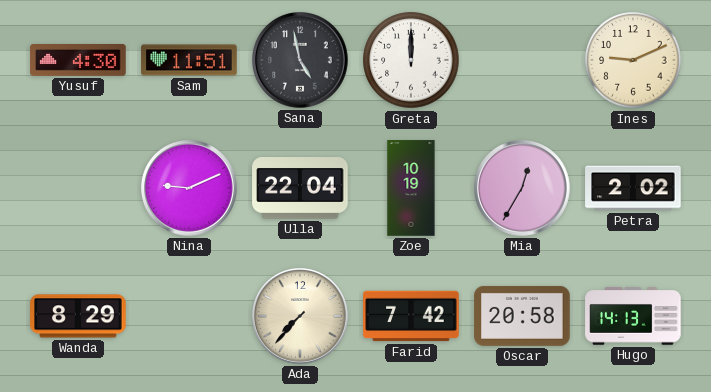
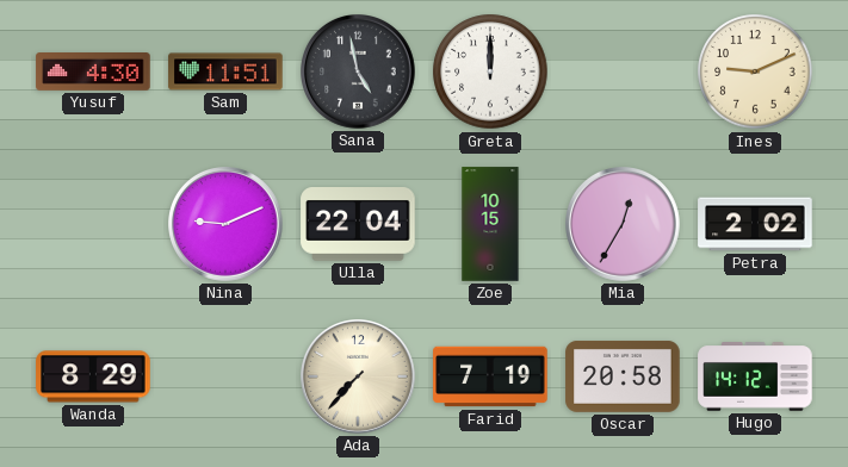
Zoe: 10:19 -> 10:15
Farid: 7:42 -> 7:19
Hugo: 14:13 -> 14:12
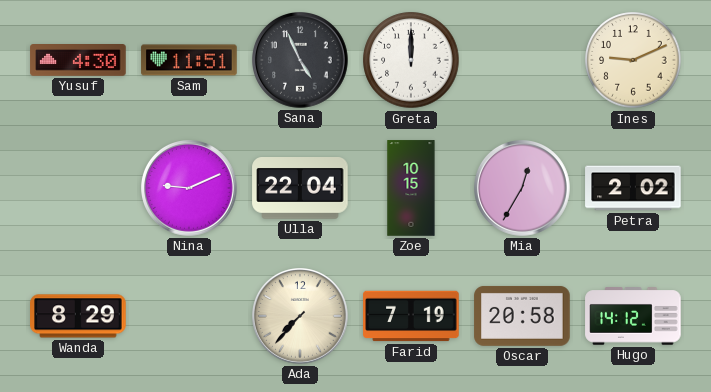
Sana: 4:58 -> 4:56
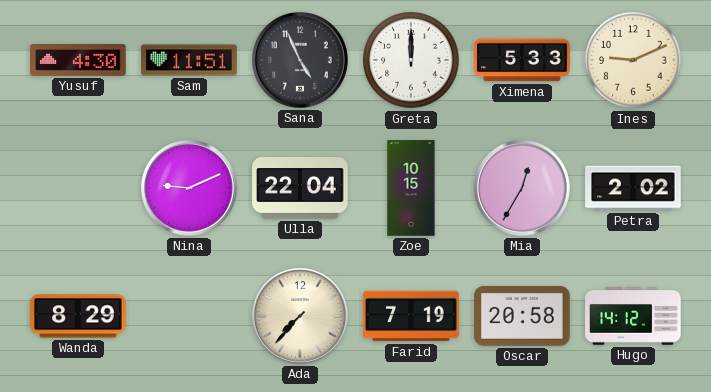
Ximena: none -> 5:33
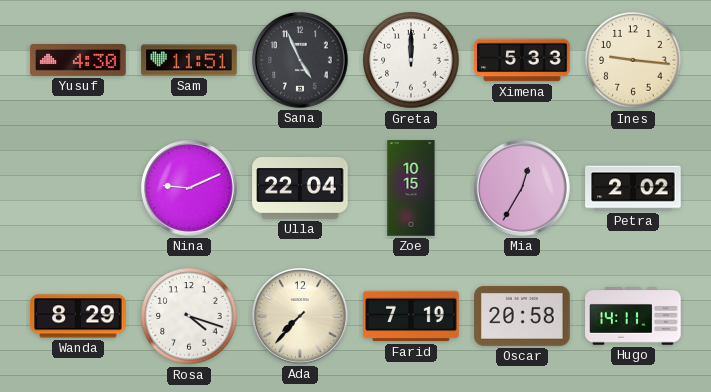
Ines: 9:11 -> 9:16
Rosa: none -> 4:18
Hugo: 14:12 -> 14:11
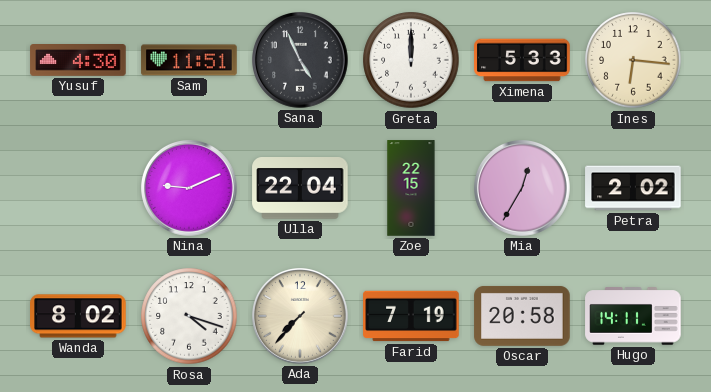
Ines: 9:16 -> 6:16
Zoe: 10:15 -> 22:15
Wanda: 8:29 -> 8:02
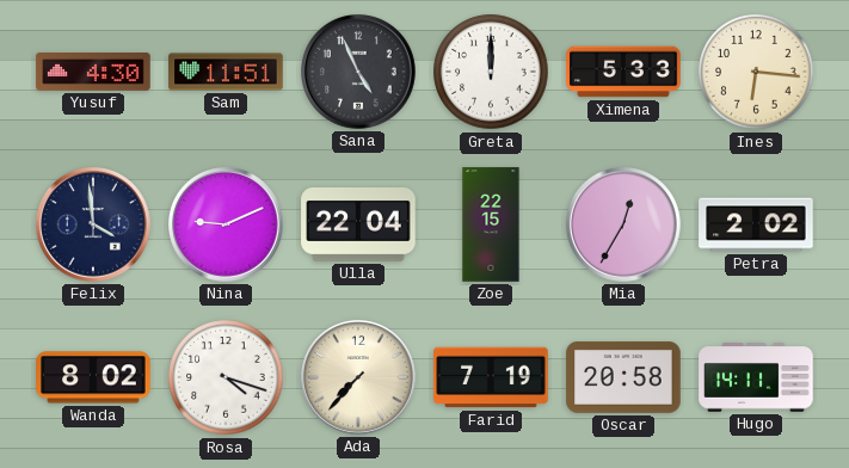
Felix: none -> 3:59
